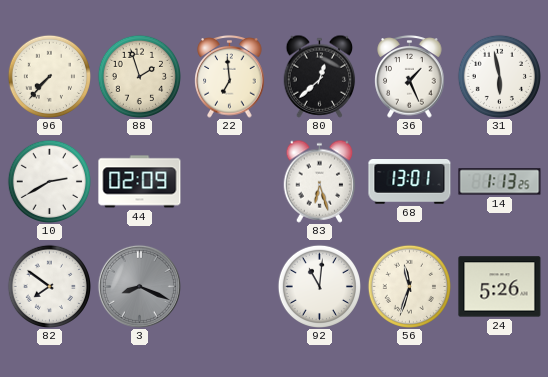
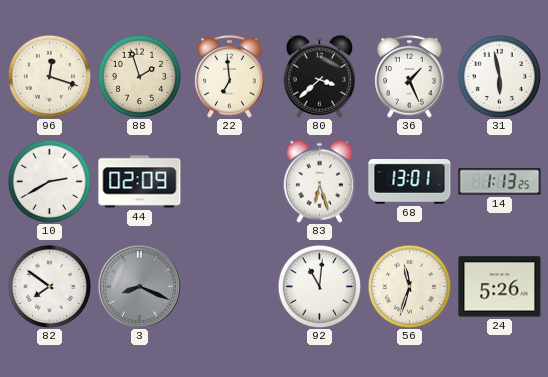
96: 7:37 -> 12:18
80: 12:38 -> 3:38
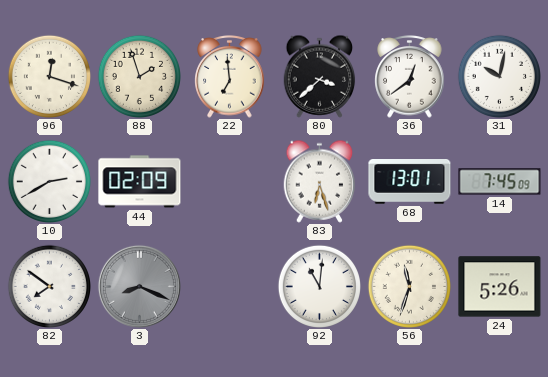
36: 1:26 -> 12:39
31: 5:58 -> 10:02
14: 1:13 -> 7:45
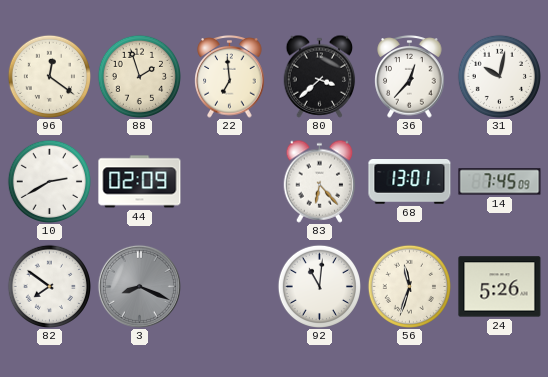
96: 12:18 -> 12:21
36: 12:39 -> 12:37
83: 6:27 -> 6:23
